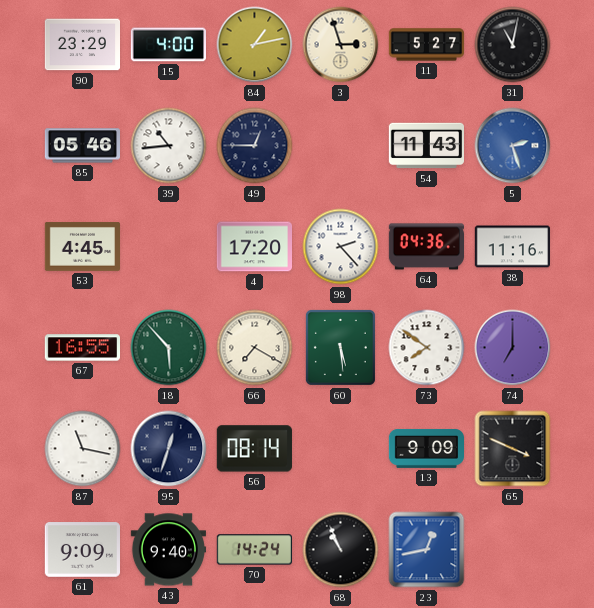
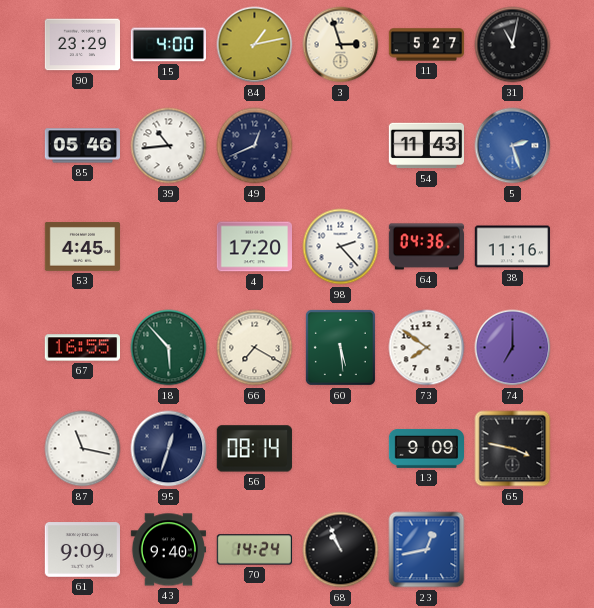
49: 12:45 -> 12:41
65: 3:49 -> 3:47
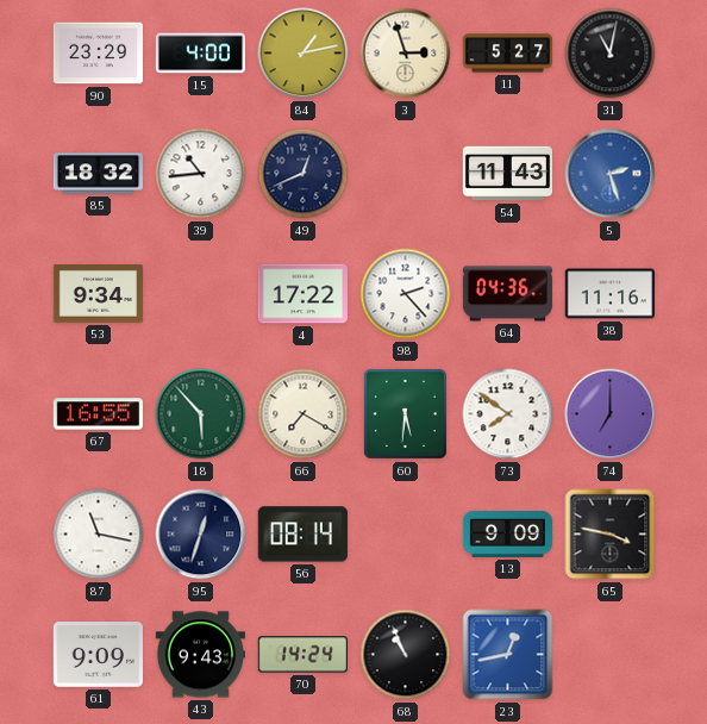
85: 05:46 -> 18:32
53: 4:45 -> 9:34
4: 17:20 -> 17:22
60: 5:29 -> 5:31
43: 9:40 -> 9:43
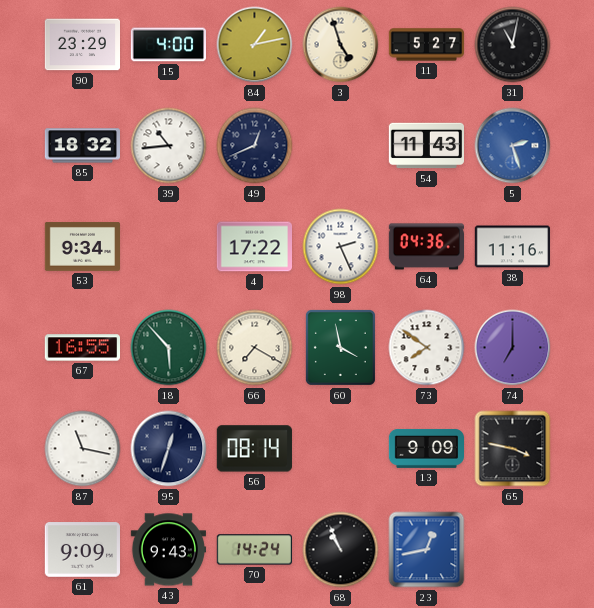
3: 2:57 -> 4:57
98: 2:23 -> 2:26
60: 5:31 -> 3:58
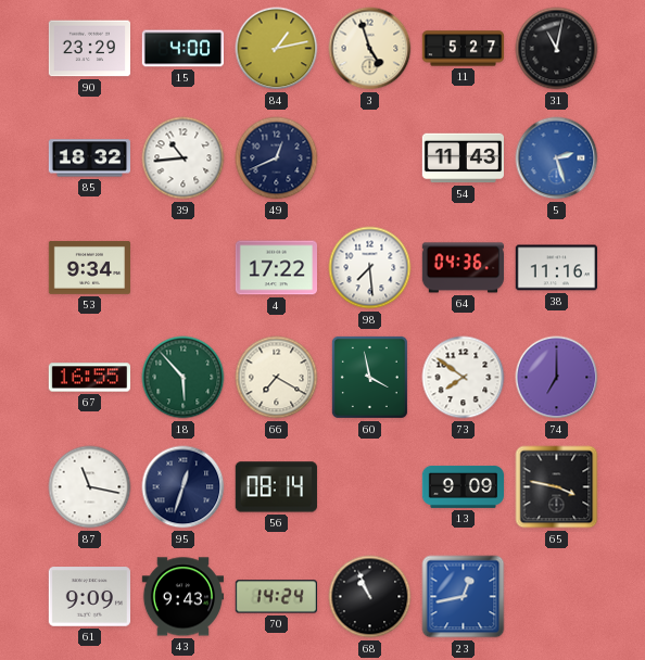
98: 2:26 -> 7:29
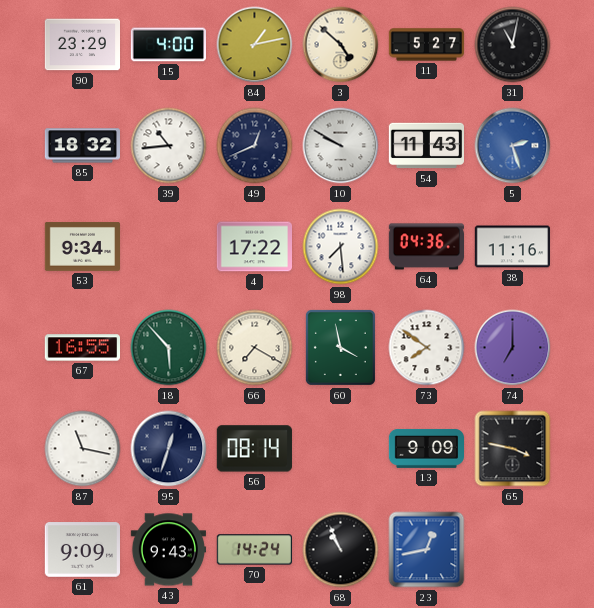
3: 4:57 -> 4:52
10: none -> 9:50
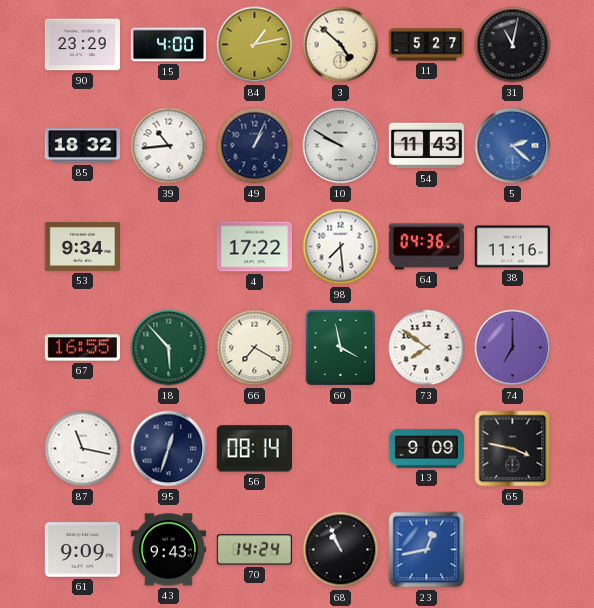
49: 12:41 -> 1:04
5: 2:27 -> 2:22
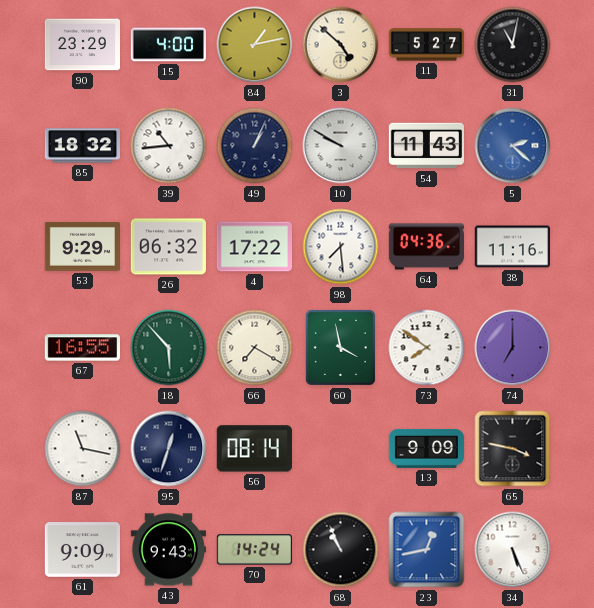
53: 9:34 -> 9:29
26: none -> 06:32
34: none -> 5:26
